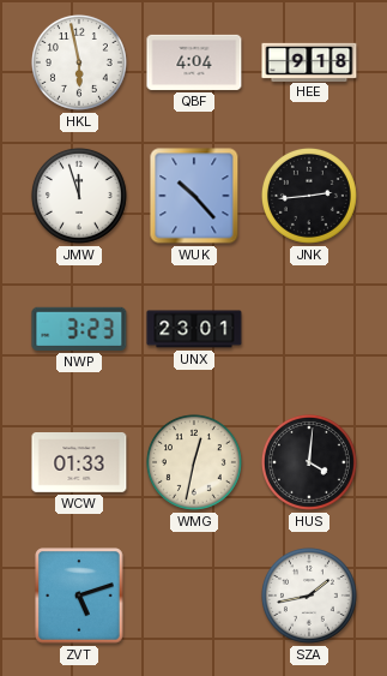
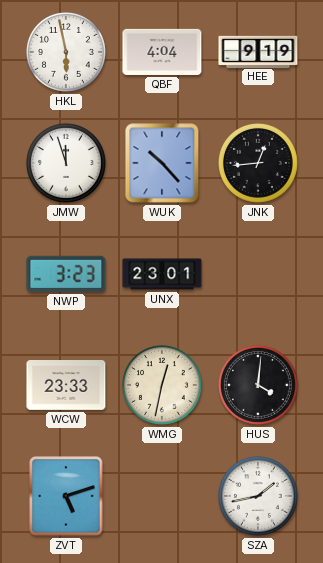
HEE: 9:18 -> 9:19
JNK: 2:44 -> 12:44
WCW: 01:33 -> 23:33
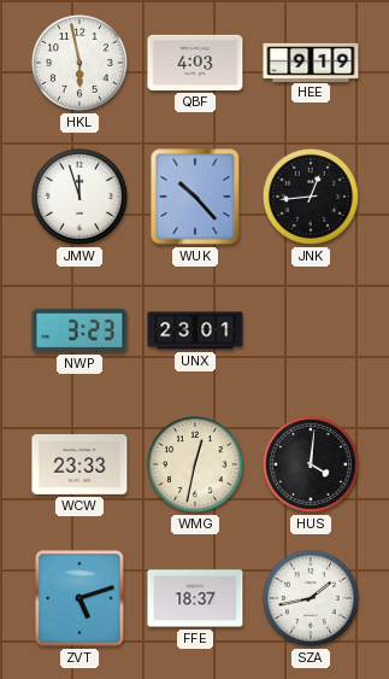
QBF: 4:04 -> 4:03
FFE: none -> 18:37
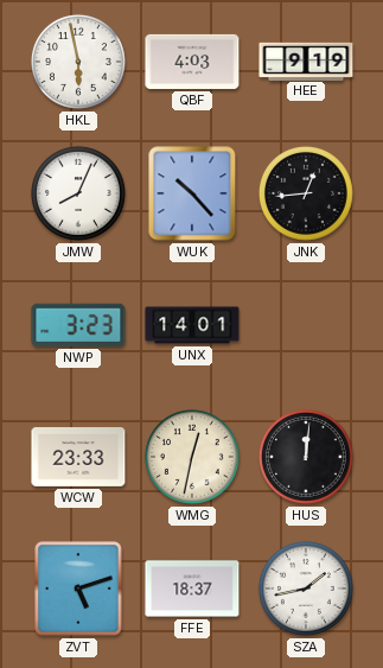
JMW: 11:57 -> 8:04
UNX: 23:01 -> 14:01
HUS: 4:01 -> 12:01
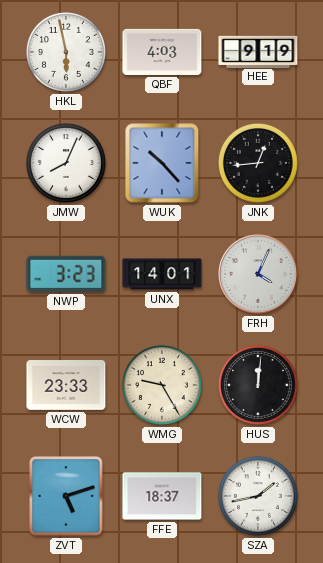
FRH: none -> 4:04
WMG: 12:32 -> 9:25
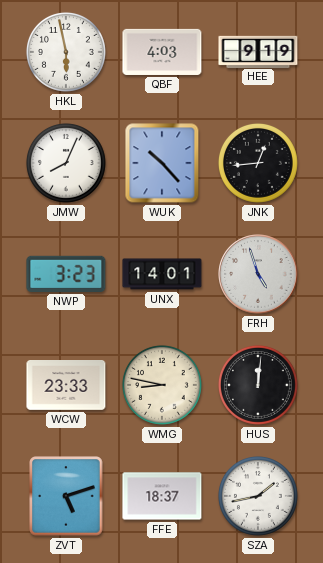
FRH: 4:04 -> 4:57
WMG: 9:25 -> 8:47
